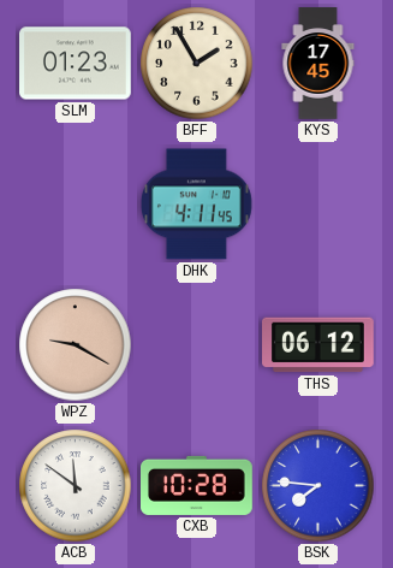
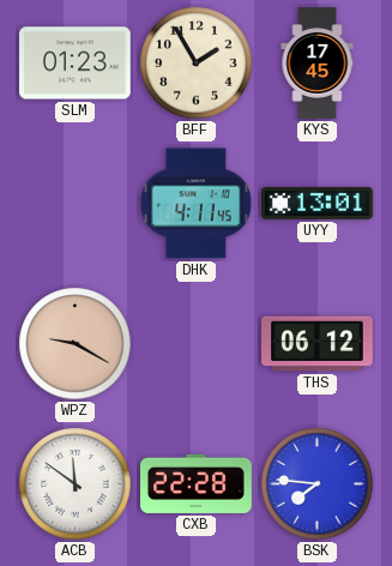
UYY: none -> 13:01
CXB: 10:28 -> 22:28
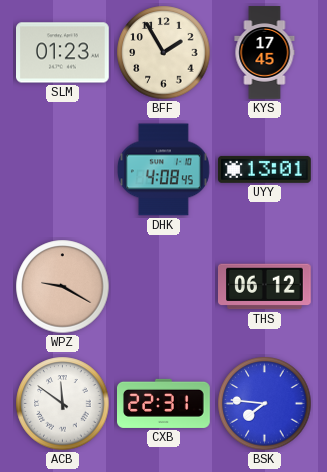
DHK: 4:11 -> 4:08
CXB: 22:28 -> 22:31
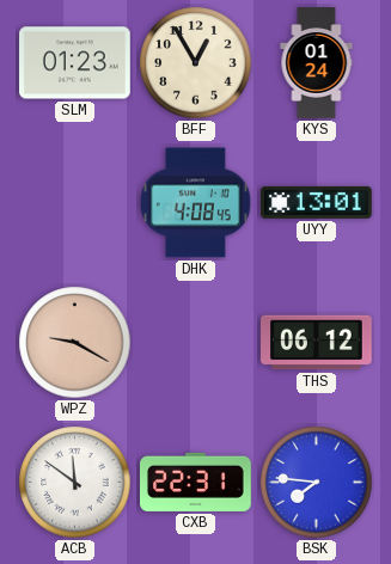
BFF: 1:55 -> 12:55
KYS: 17:45 -> 01:24
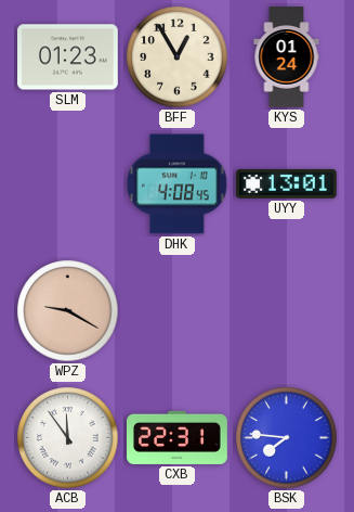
THS: 06:12 -> none
ACB: 11:51 -> 11:54
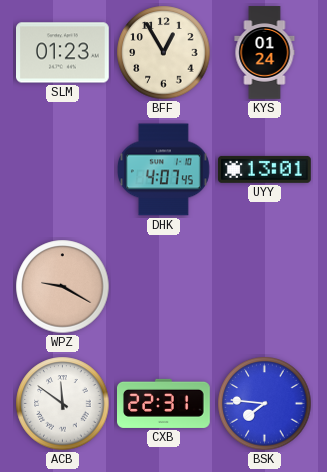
DHK: 4:08 -> 4:07
ACB: 11:54 -> 11:51
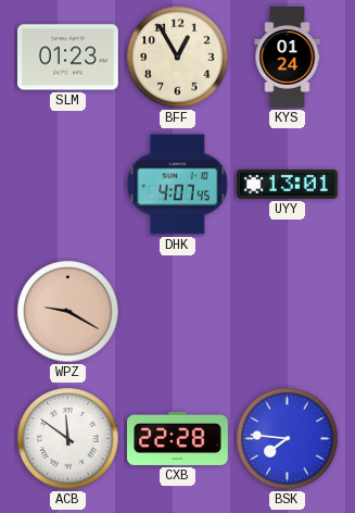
CXB: 22:31 -> 22:28
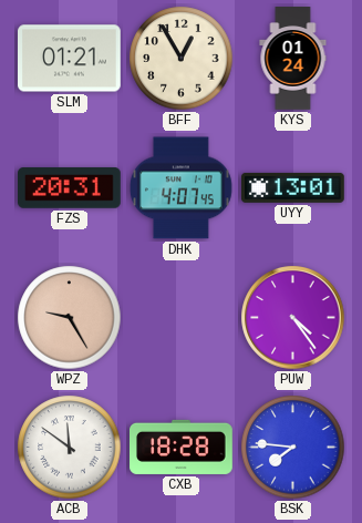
SLM: 01:23 -> 01:21
FZS: none -> 20:31
WPZ: 9:20 -> 9:25
PUW: none -> 4:24
CXB: 22:28 -> 18:28
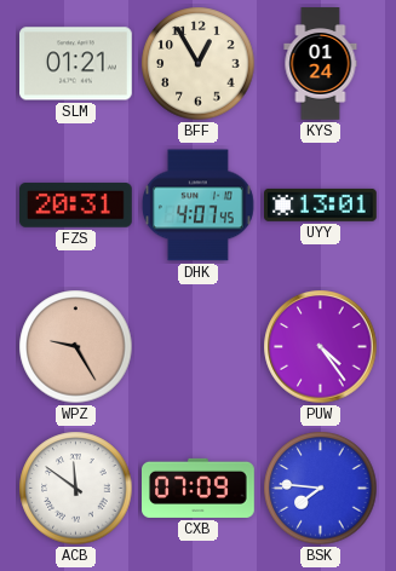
CXB: 18:28 -> 07:09
